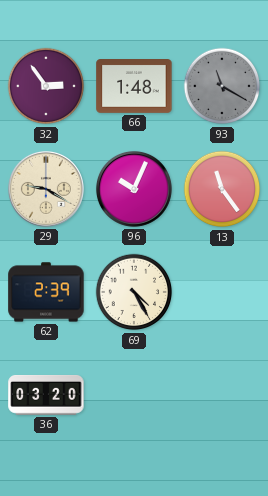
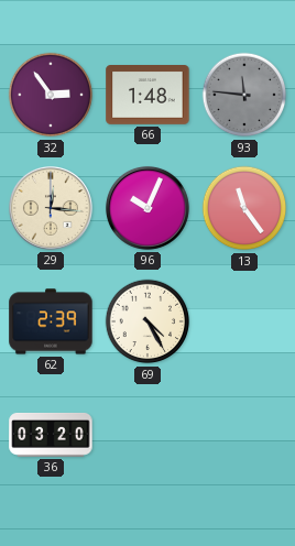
93: 11:20 -> 11:46
29: 9:20 -> 12:16
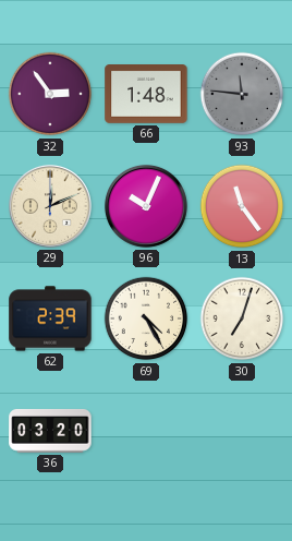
29: 12:16 -> 12:11
30: none -> 7:03
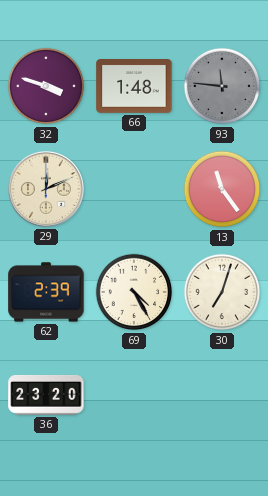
32: 2:54 -> 3:48
96: 10:04 -> none
36: 03:20 -> 23:20
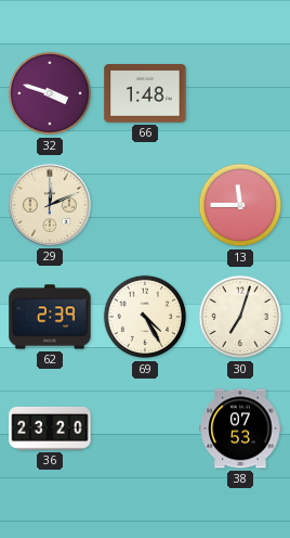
93: 11:46 -> none
13: 11:24 -> 11:45
38: none -> 07:53
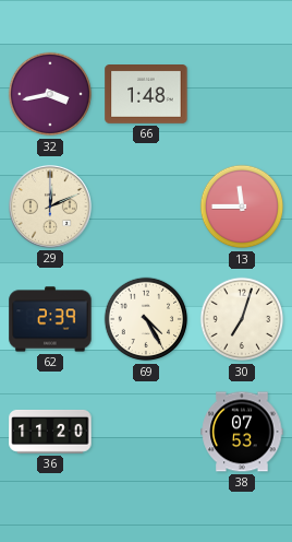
32: 3:48 -> 3:43
36: 23:20 -> 11:20
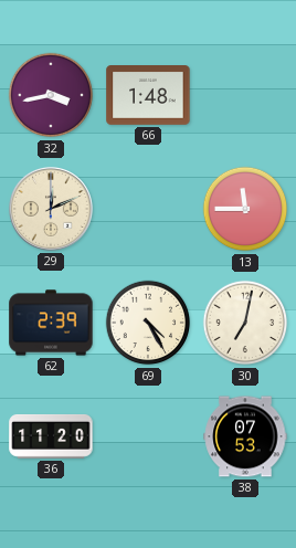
30: 7:03 -> 7:02
